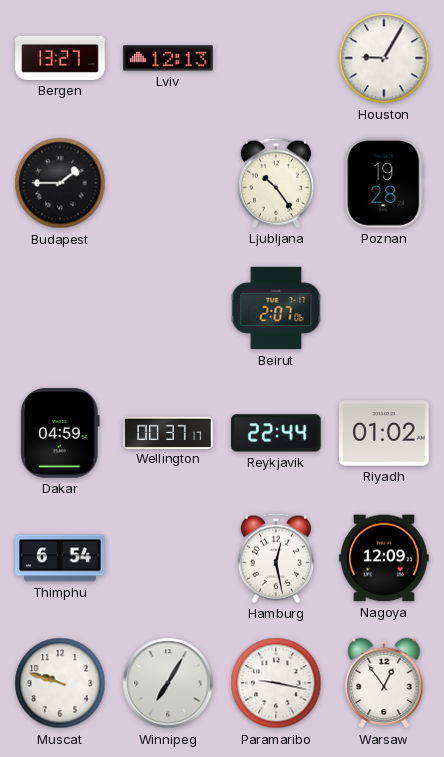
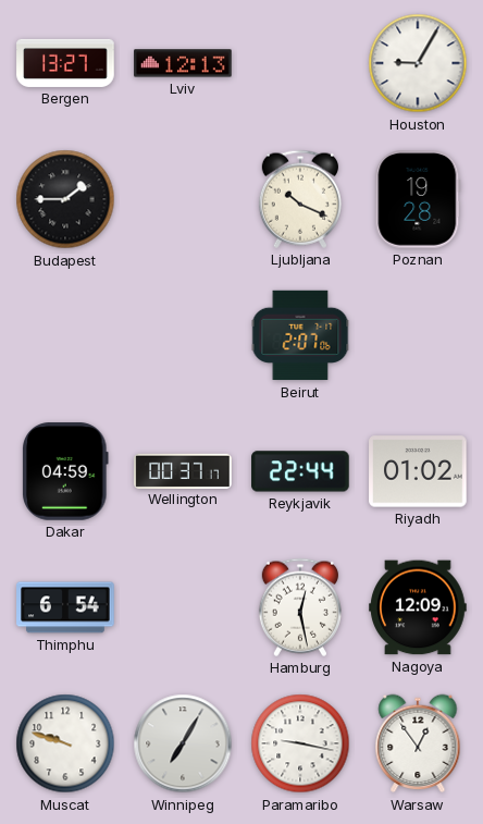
Ljubljana: 10:24 -> 10:19
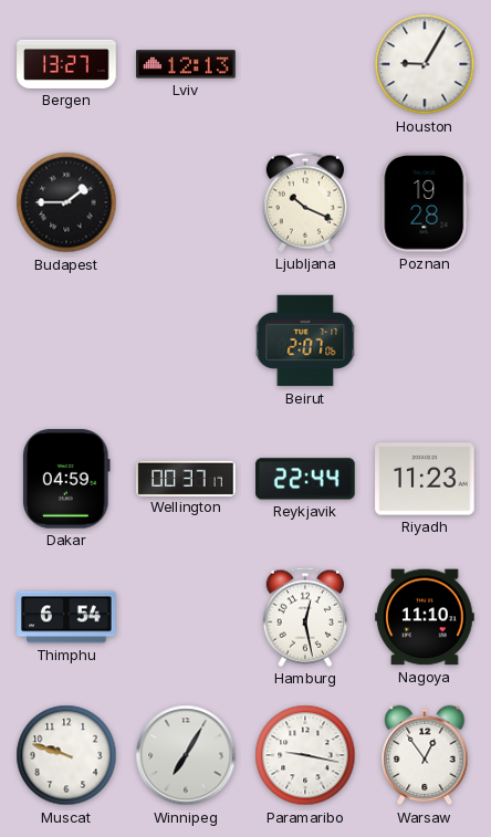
Riyadh: 01:02 -> 11:23
Nagoya: 12:09 -> 11:10
